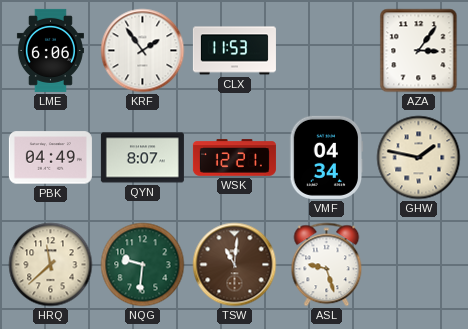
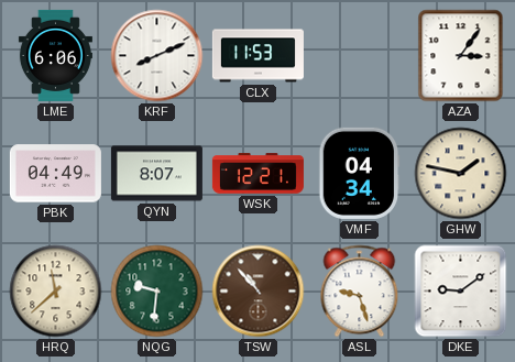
KRF: 1:54 -> 8:11
TSW: 11:01 -> 10:53
DKE: none -> 9:09
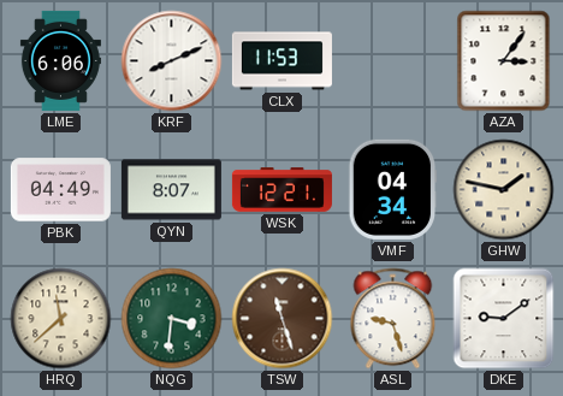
NQG: 9:31 -> 3:31
TSW: 10:53 -> 11:27
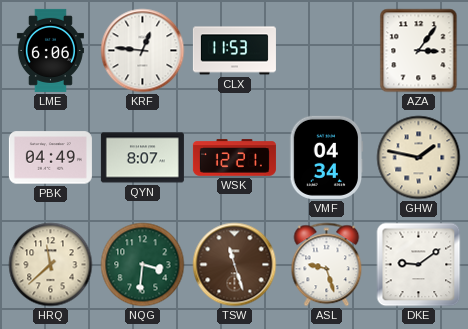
KRF: 8:11 -> 12:46
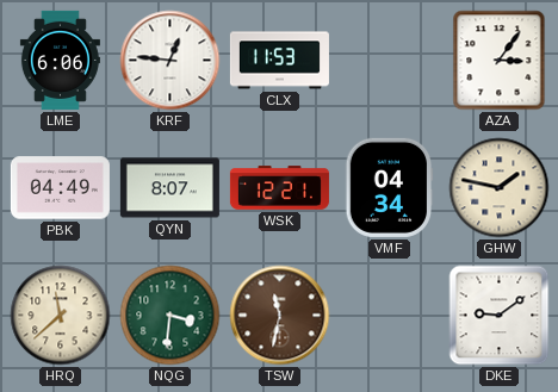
TSW: 11:27 -> 11:32
ASL: 9:27 -> none
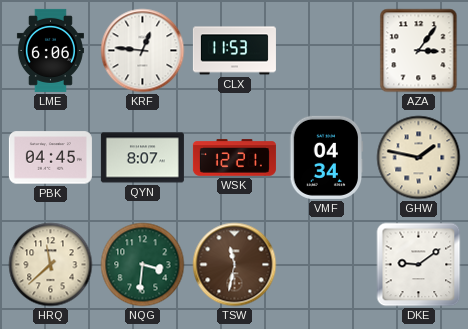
PBK: 04:49 -> 04:45
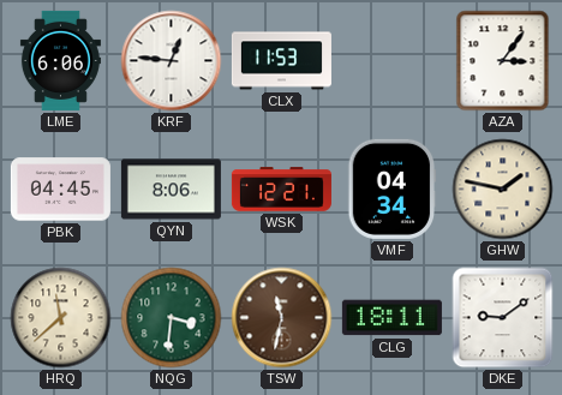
QYN: 8:07 -> 8:06
CLG: none -> 18:11
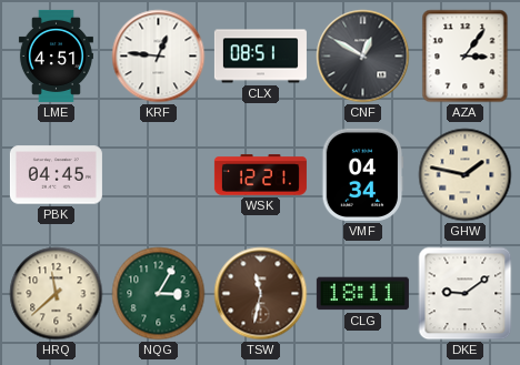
LME: 6:06 -> 4:51
CLX: 11:53 -> 08:51
CNF: none -> 12:50
QYN: 8:06 -> none
NQG: 3:31 -> 3:05
